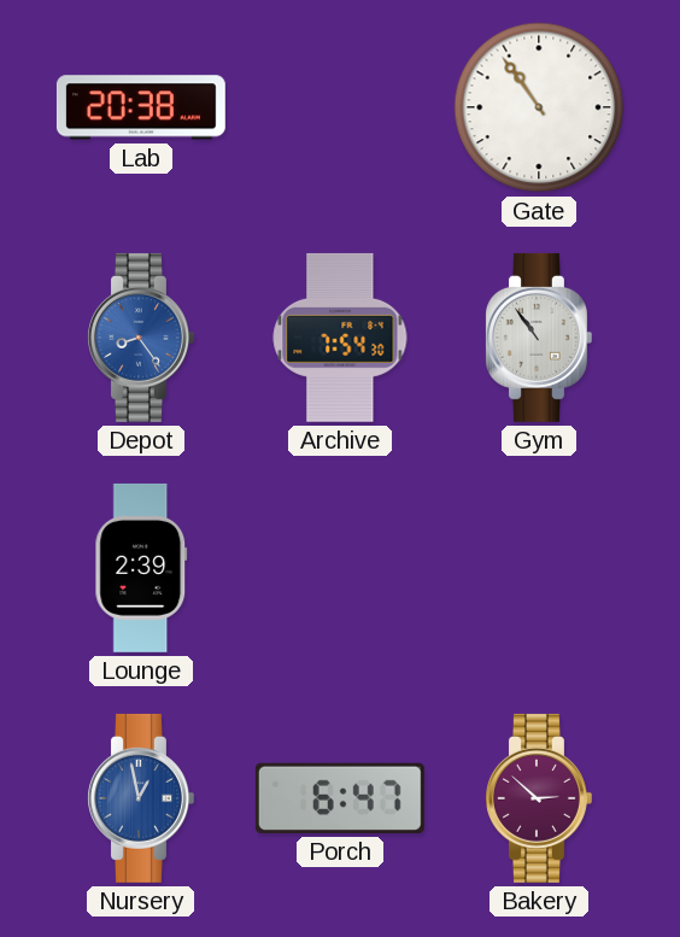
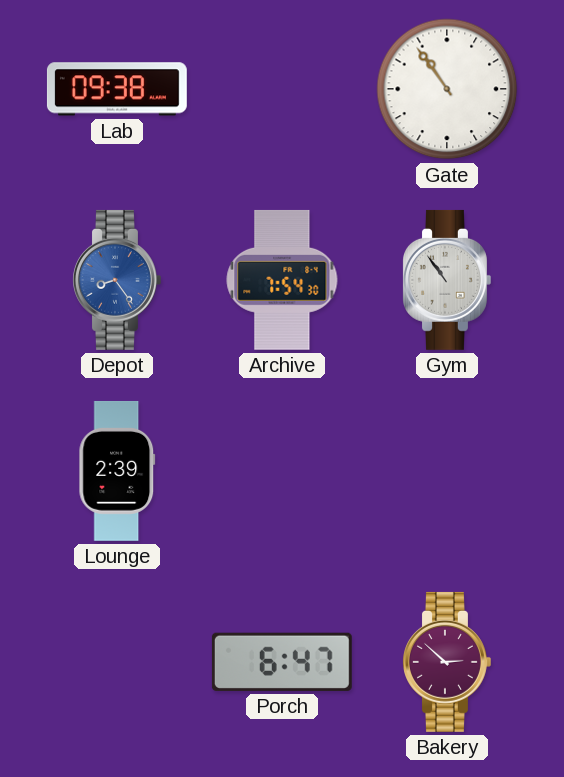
Lab: 20:38 -> 09:38
Nursery: 12:58 -> none
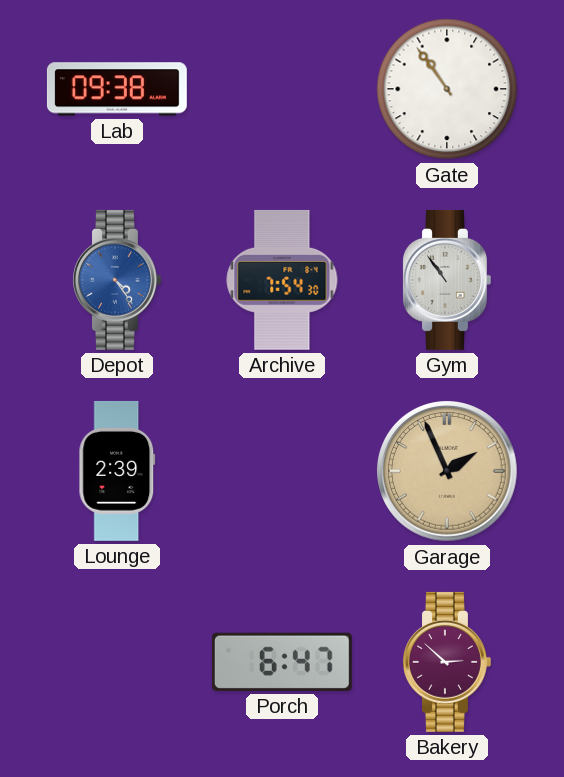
Depot: 8:24 -> 4:24
Garage: none -> 1:56
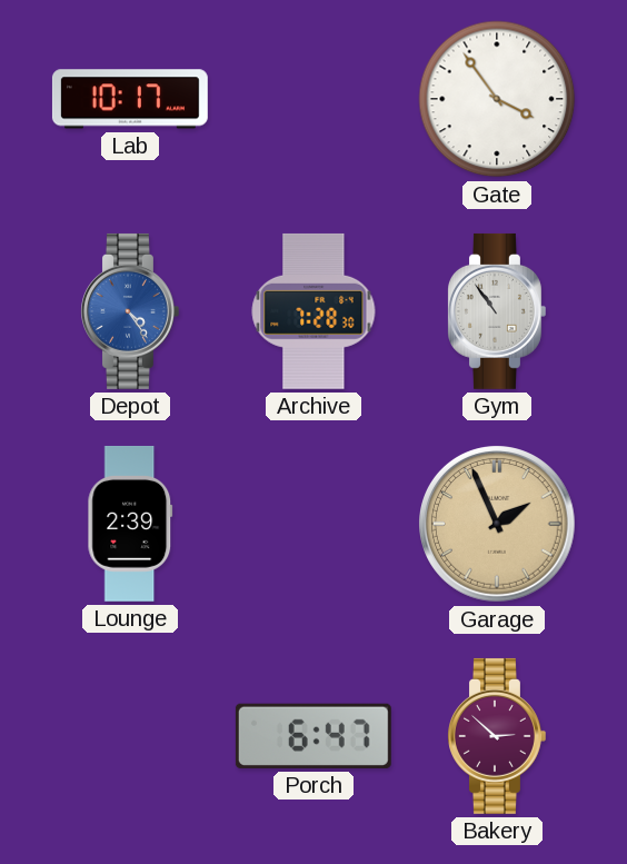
Lab: 09:38 -> 10:17
Gate: 10:54 -> 3:54
Archive: 7:54 -> 7:28
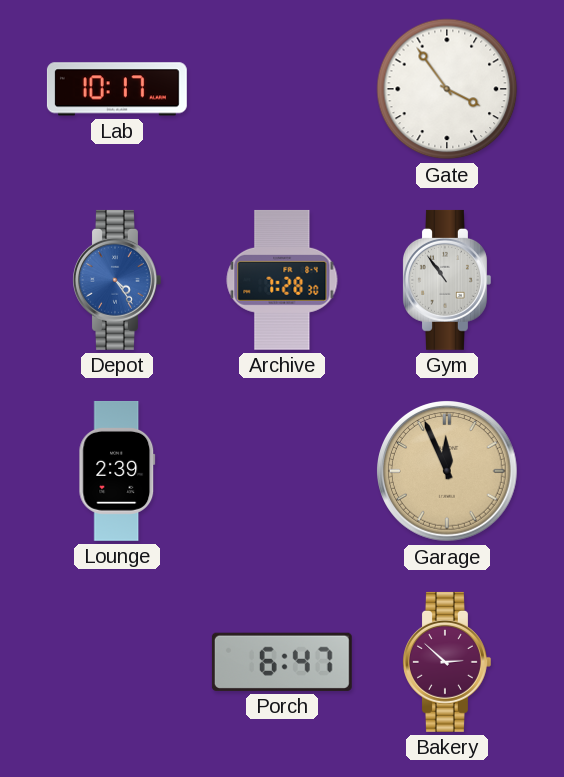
Garage: 1:56 -> 11:56
